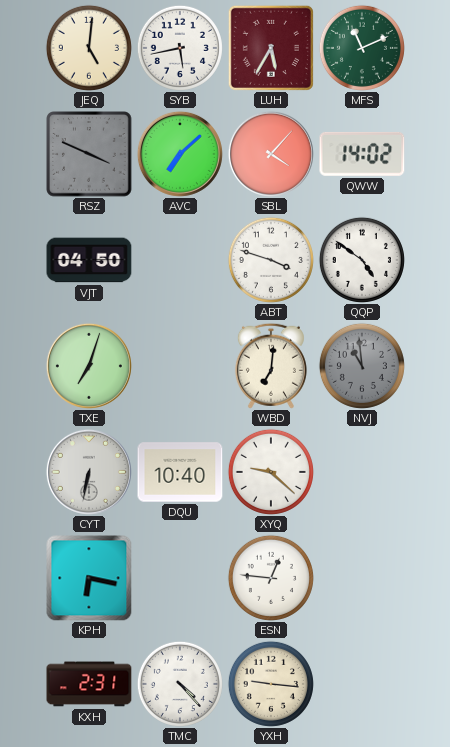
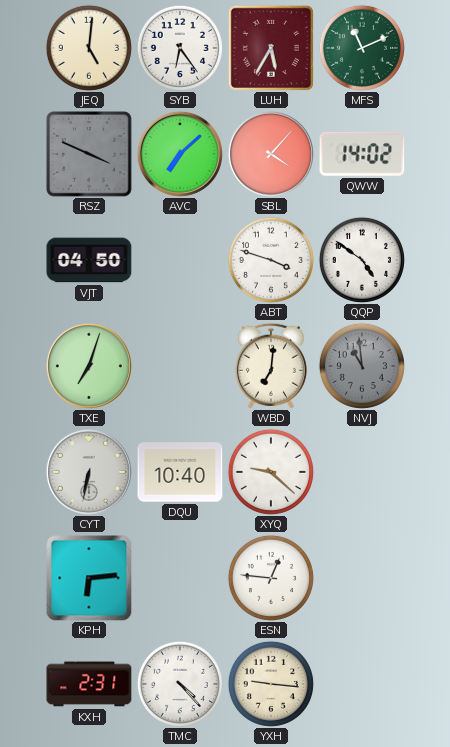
SYB: 5:43 -> 6:24
KPH: 6:17 -> 6:14
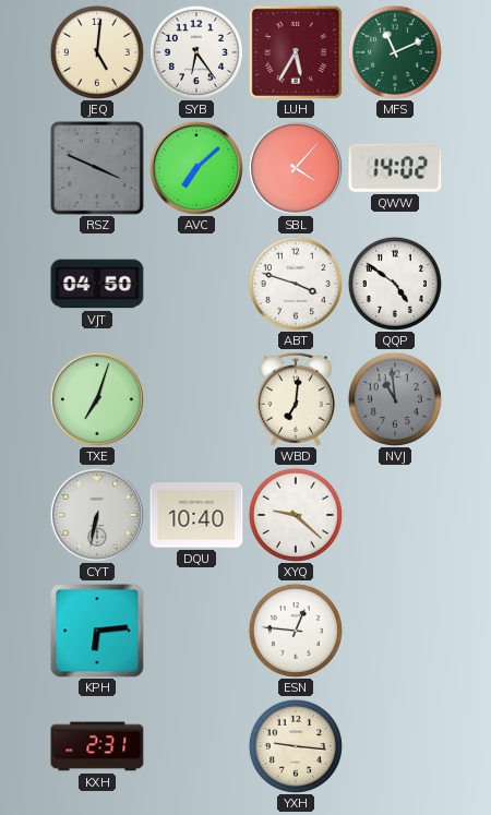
TMC: 4:23 -> none
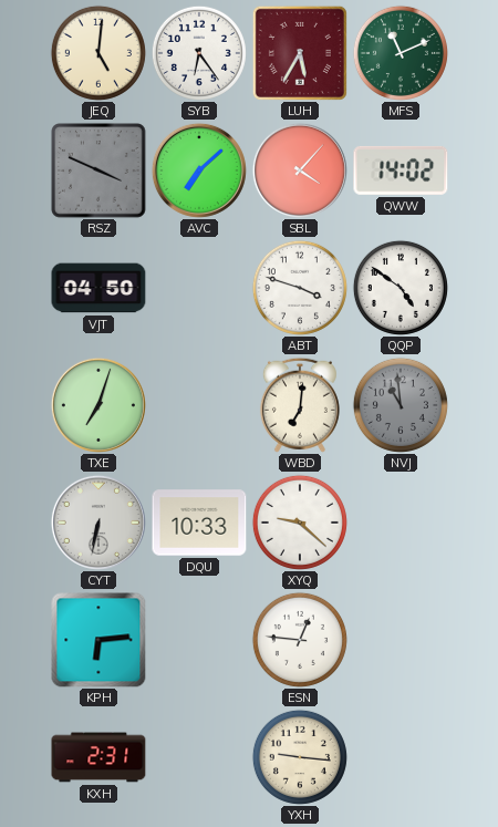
DQU: 10:40 -> 10:33
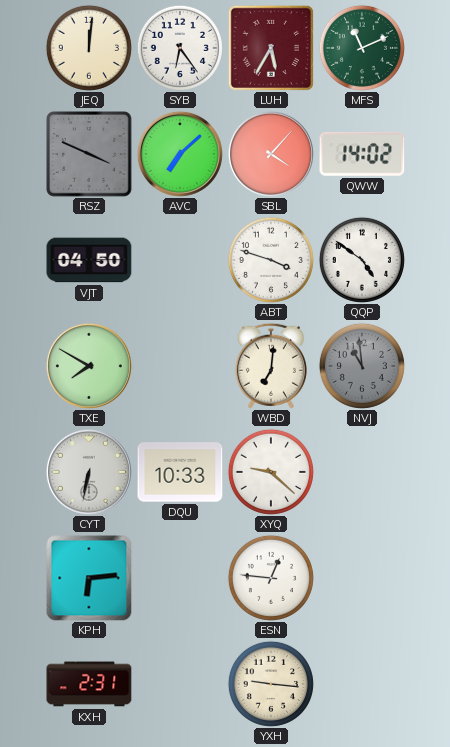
JEQ: 5:01 -> 12:01
TXE: 7:03 -> 7:50
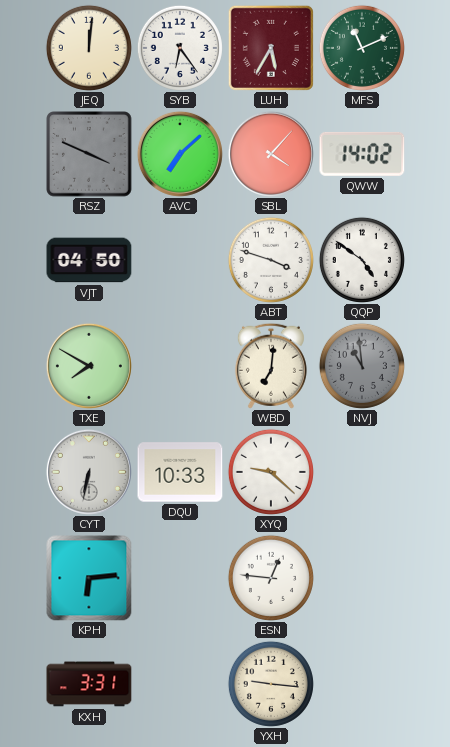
KXH: 2:31 -> 3:31
